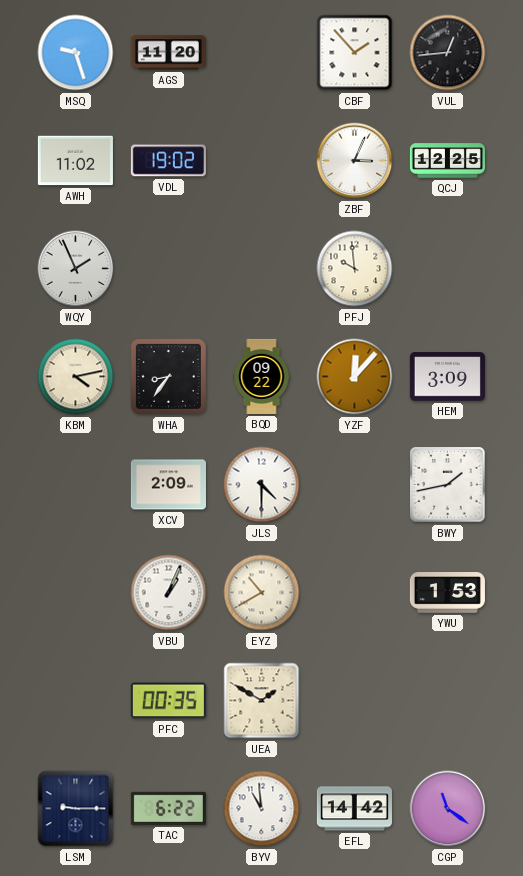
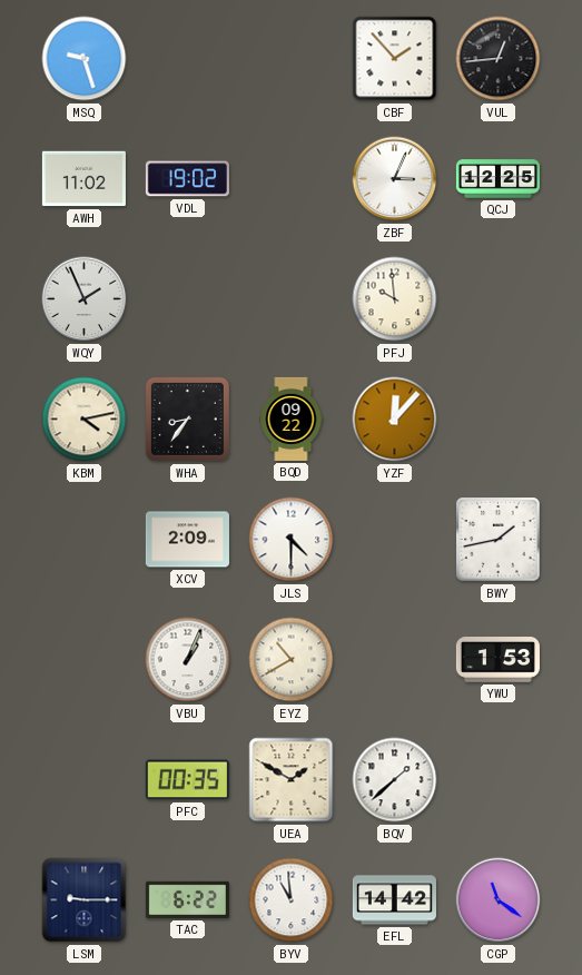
AGS: 11:20 -> none
HEM: 3:09 -> none
BQV: none -> 1:38
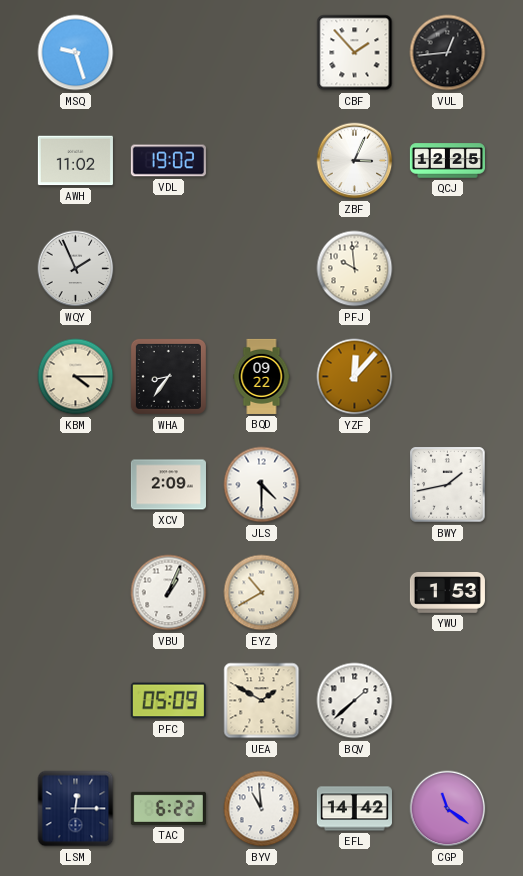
KBM: 4:13 -> 4:15
PFC: 00:35 -> 05:09
LSM: 9:15 -> 12:15
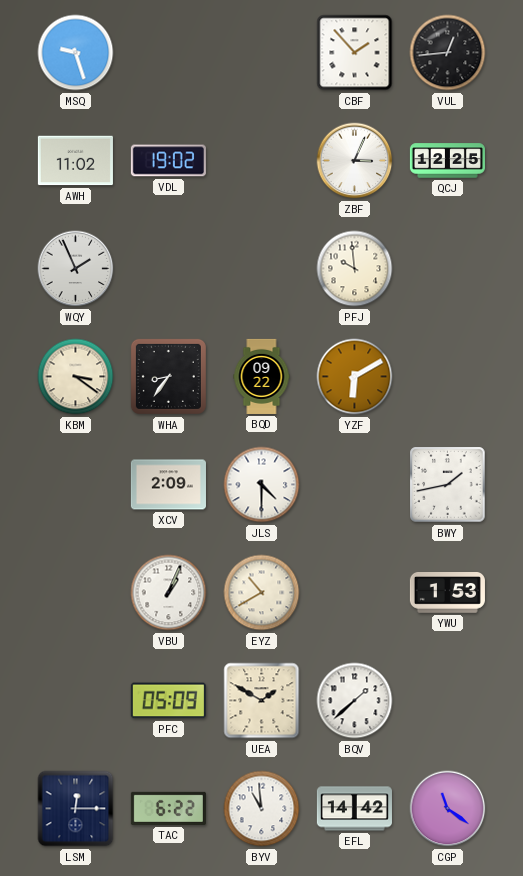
KBM: 4:15 -> 3:21
YZF: 12:07 -> 6:10
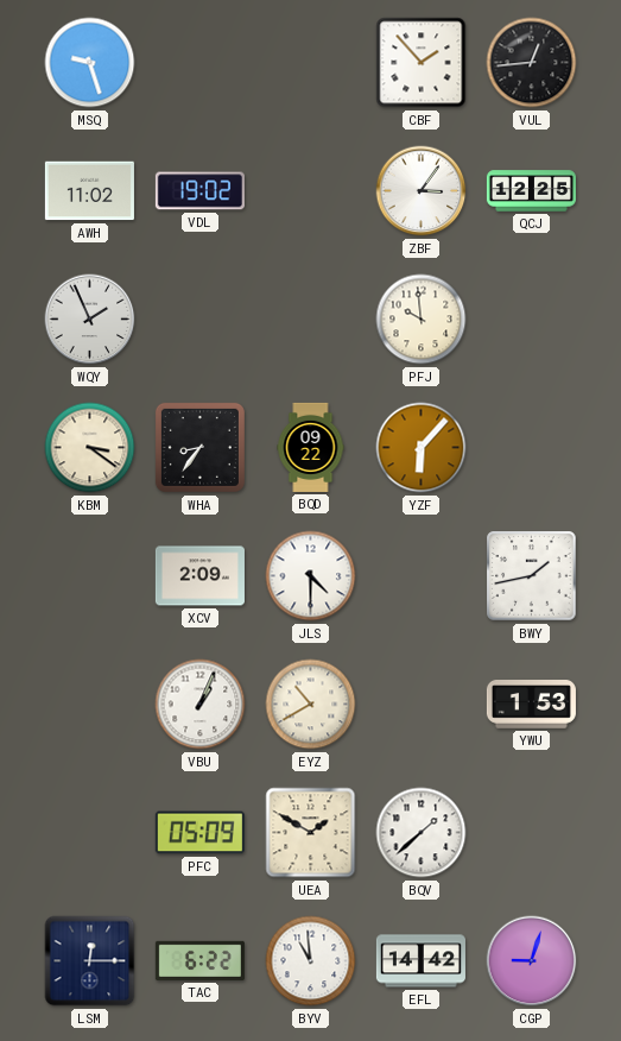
ZBF: 3:04 -> 3:06
YZF: 6:10 -> 6:07
CGP: 11:21 -> 9:03
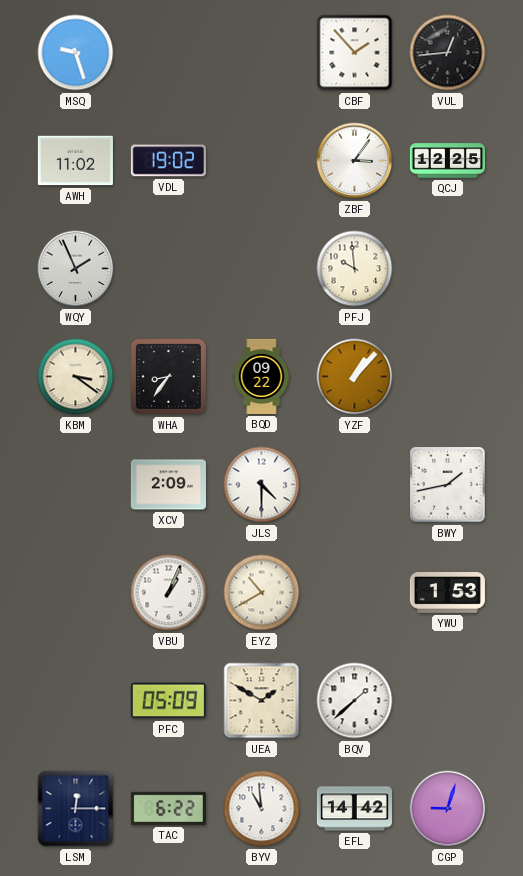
YZF: 6:07 -> 1:07
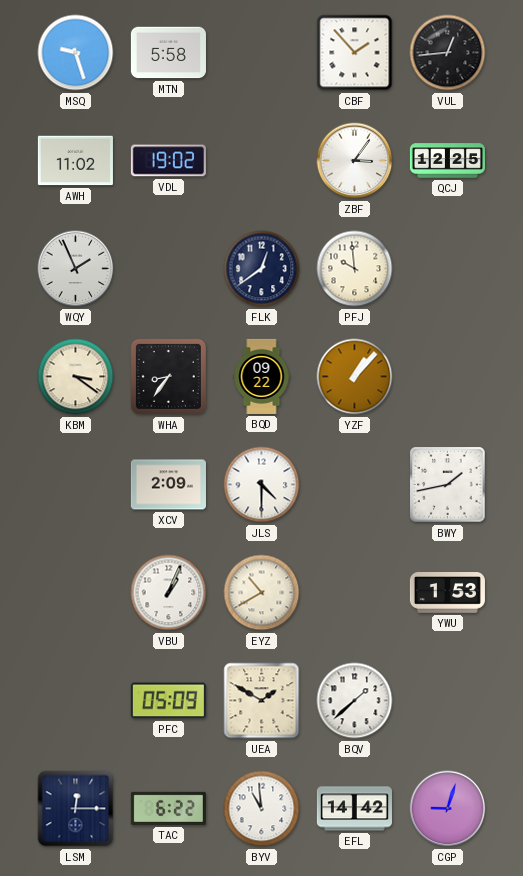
MTN: none -> 5:58
FLK: none -> 12:39
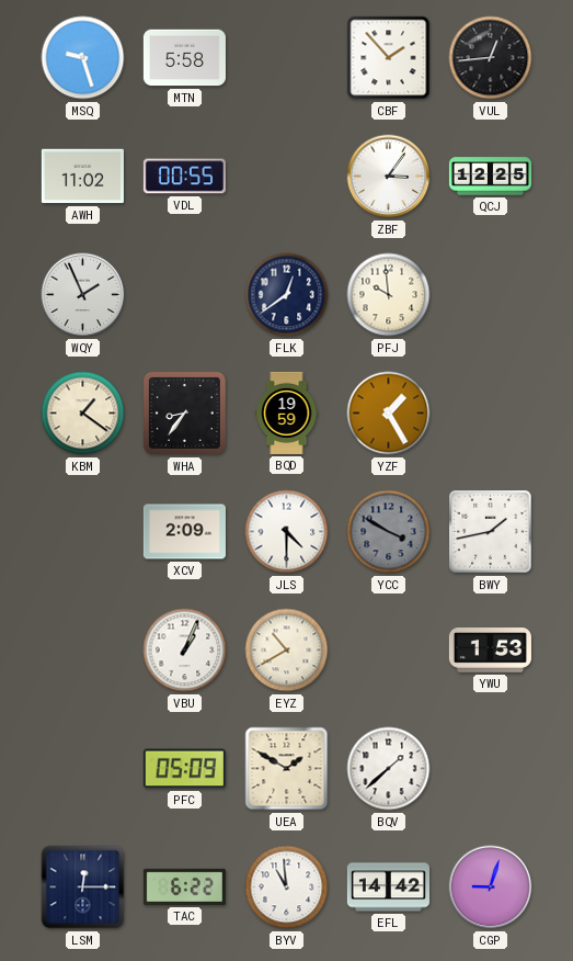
VDL: 19:02 -> 00:55
KBM: 3:21 -> 1:21
BQD: 09:22 -> 19:59
YZF: 1:07 -> 1:25
YCC: none -> 3:50
